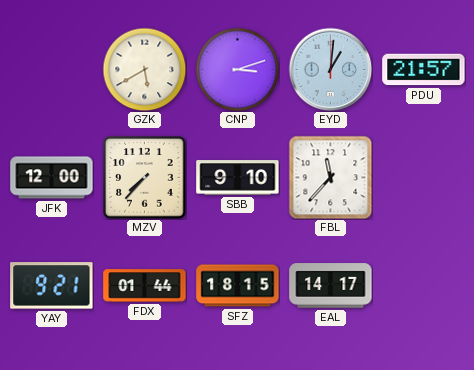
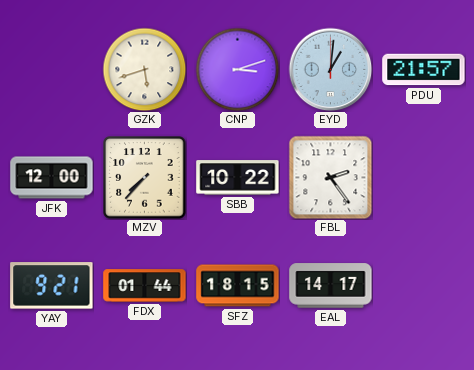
GZK: 5:40 -> 5:42
SBB: 9:10 -> 10:22
FBL: 11:37 -> 2:24
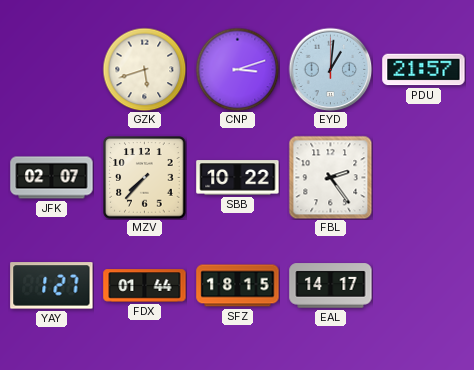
JFK: 12:00 -> 02:07
YAY: 9:21 -> 1:27
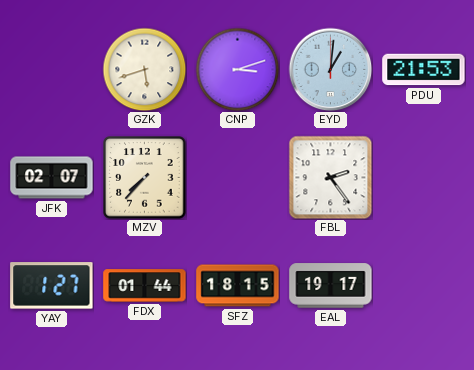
PDU: 21:57 -> 21:53
SBB: 10:22 -> none
EAL: 14:17 -> 19:17
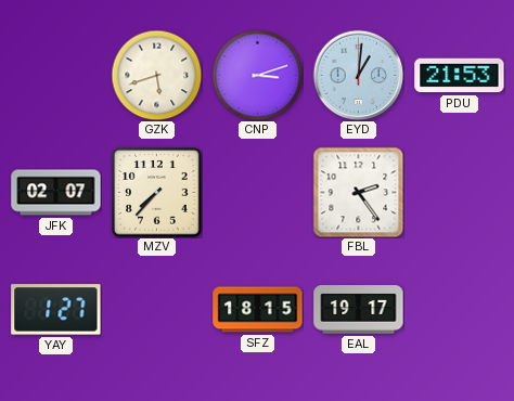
FDX: 01:44 -> none
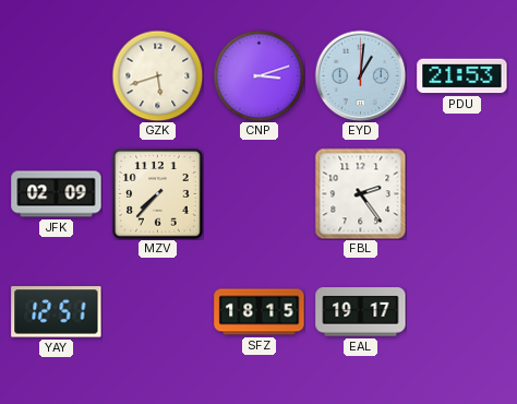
JFK: 02:07 -> 02:09
YAY: 1:27 -> 12:51
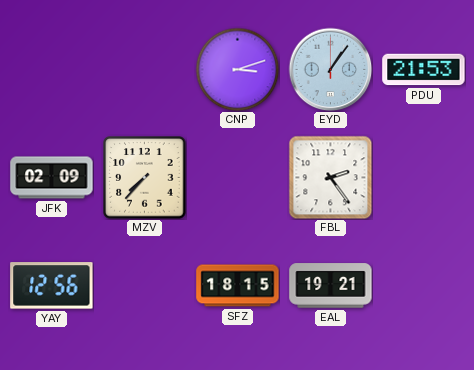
GZK: 5:42 -> none
EYD: 1:01 -> 1:06
YAY: 12:51 -> 12:56
EAL: 19:17 -> 19:21
